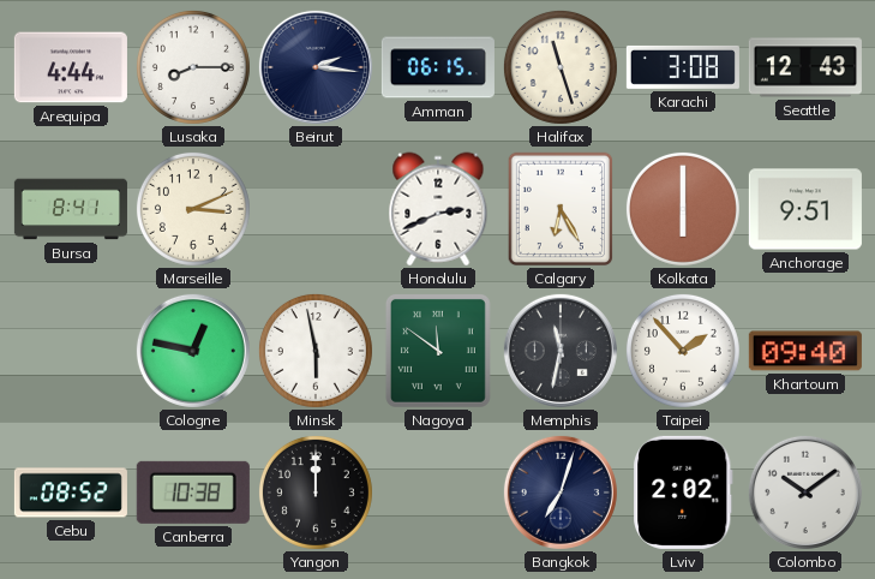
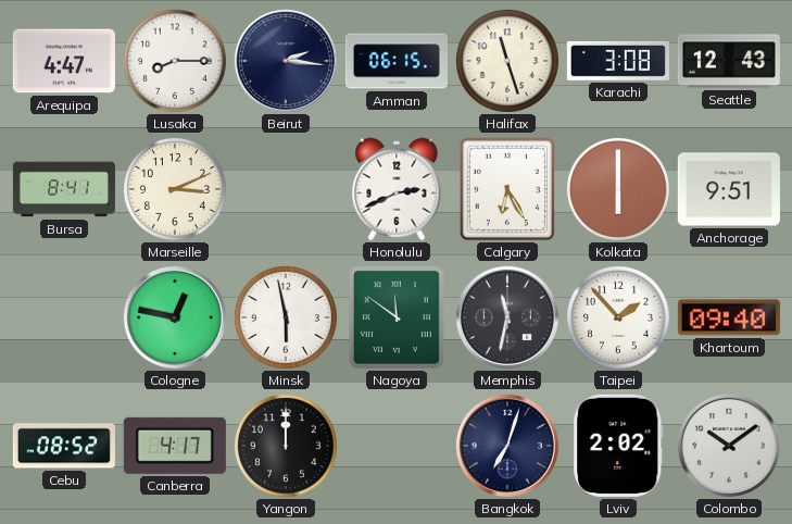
Arequipa: 4:44 -> 4:47
Canberra: 10:38 -> 4:17
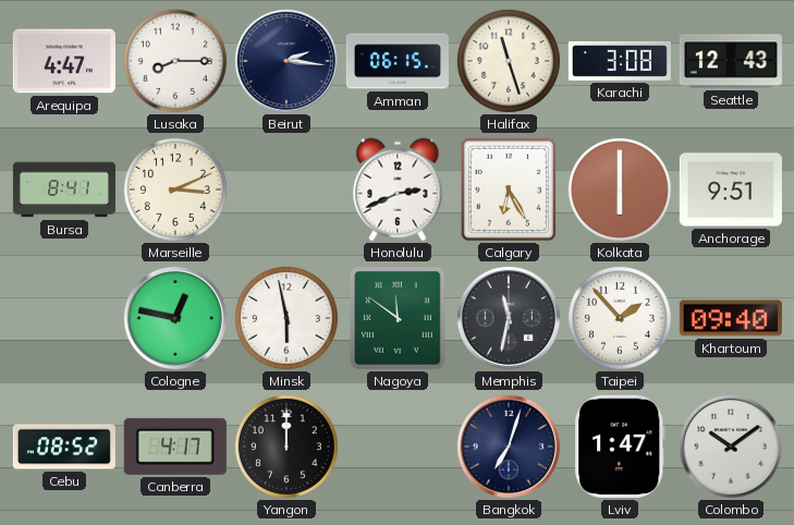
Lviv: 2:02 -> 1:47
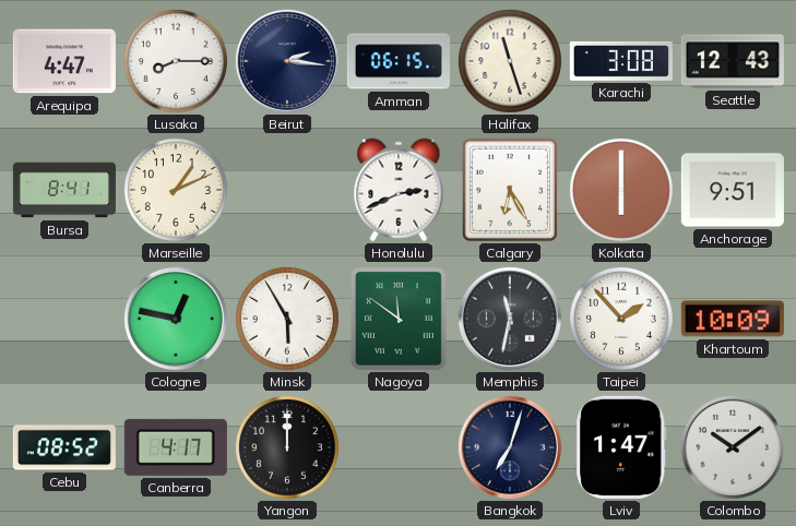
Marseille: 3:11 -> 1:11
Minsk: 5:58 -> 5:55
Khartoum: 09:40 -> 10:09
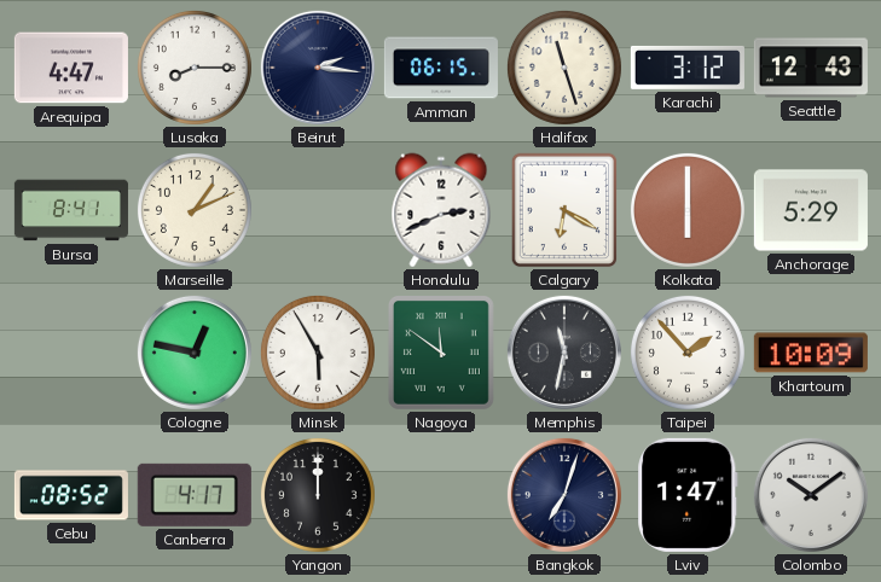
Karachi: 3:08 -> 3:12
Calgary: 6:25 -> 6:20
Anchorage: 9:51 -> 5:29
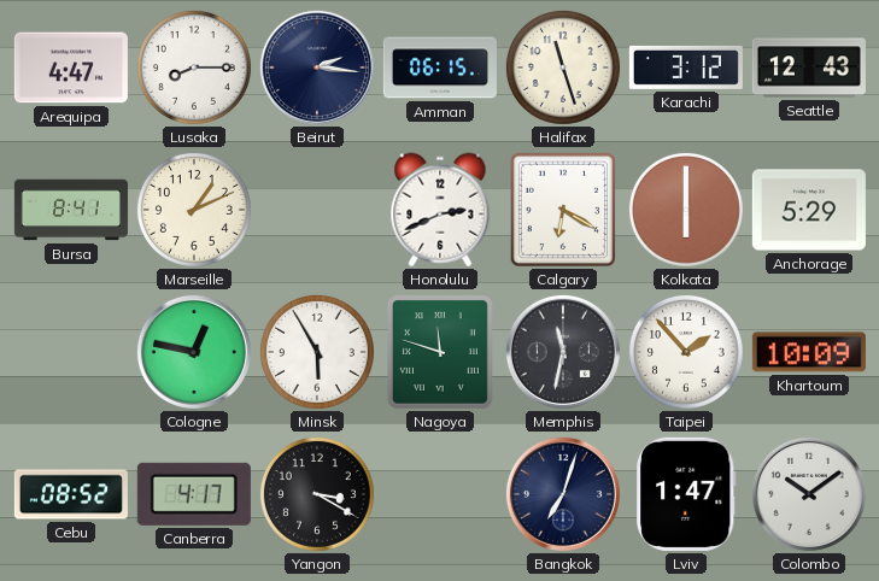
Nagoya: 11:51 -> 11:48
Yangon: 12:00 -> 3:20
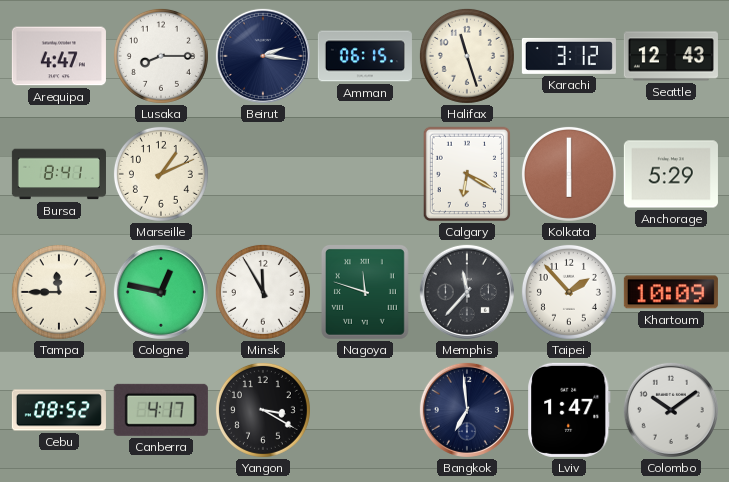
Honolulu: 2:41 -> none
Tampa: none -> 11:45
Minsk: 5:55 -> 11:55
Memphis: 11:32 -> 11:37
Bangkok: 7:03 -> 6:59
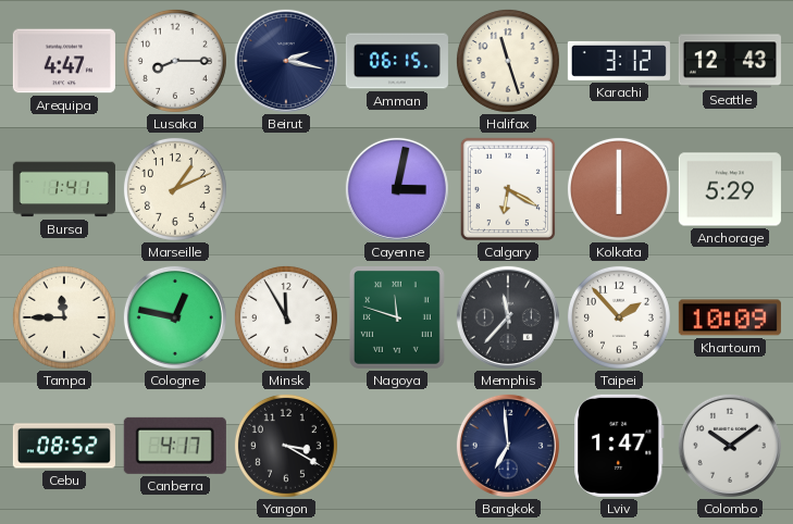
Beirut: 2:16 -> 2:17
Bursa: 8:41 -> 1:41
Cayenne: none -> 3:02
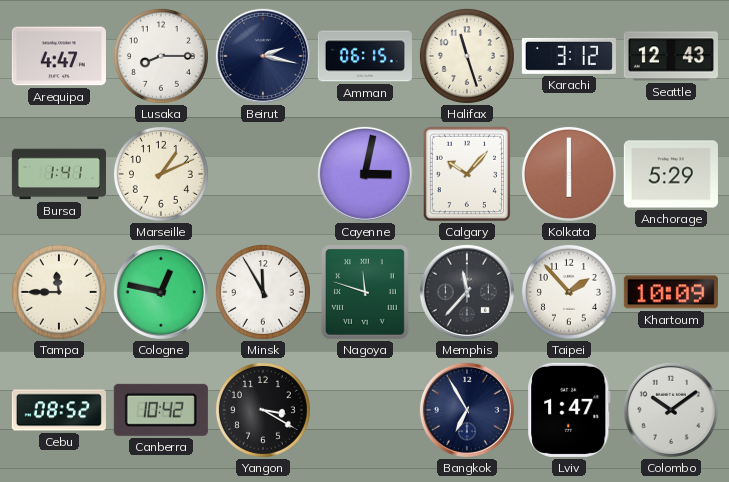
Calgary: 6:20 -> 10:07
Canberra: 4:17 -> 10:42
Bangkok: 6:59 -> 6:55
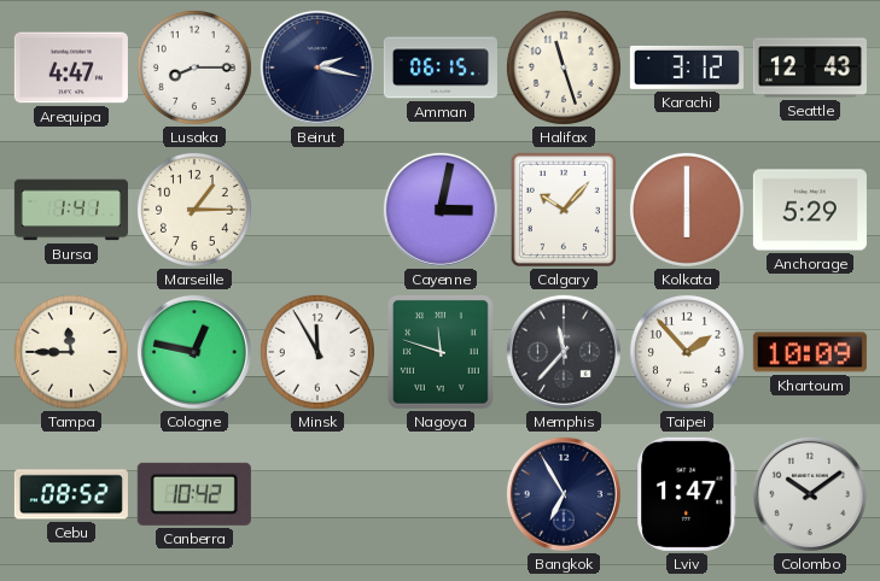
Marseille: 1:11 -> 1:15
Yangon: 3:20 -> none
